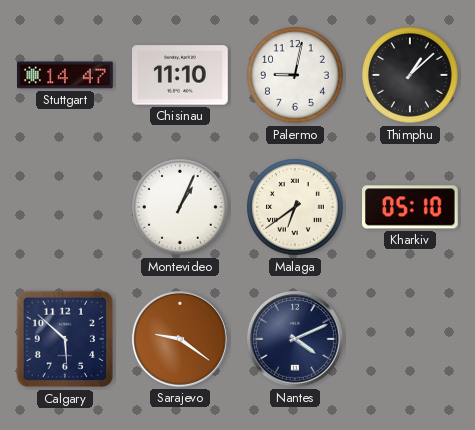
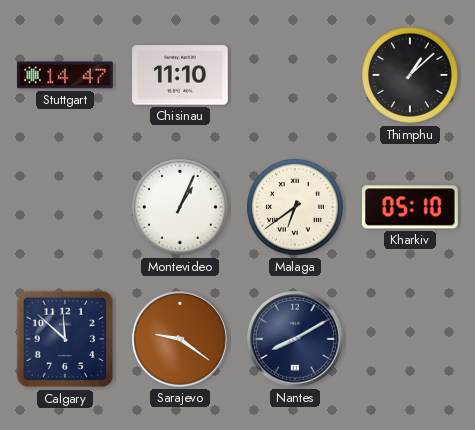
Palermo: 9:02 -> none
Calgary: 5:52 -> 11:52
Nantes: 4:11 -> 8:10
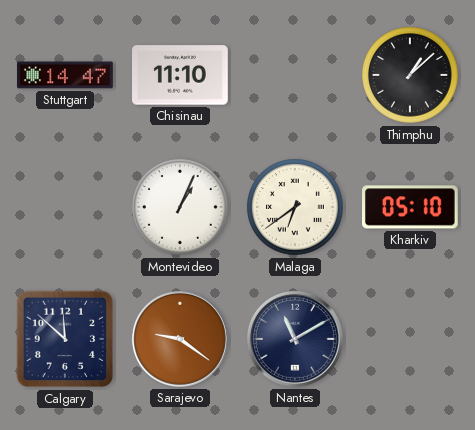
Nantes: 8:10 -> 11:10
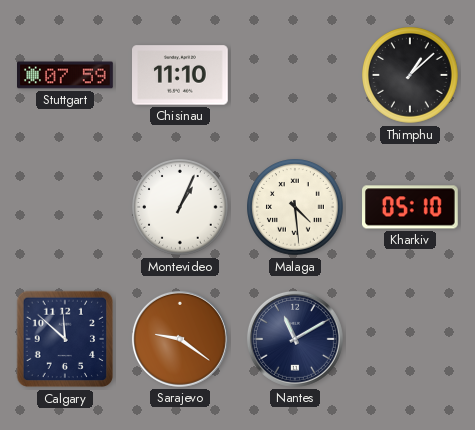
Stuttgart: 14:47 -> 07:59
Malaga: 6:39 -> 4:29
